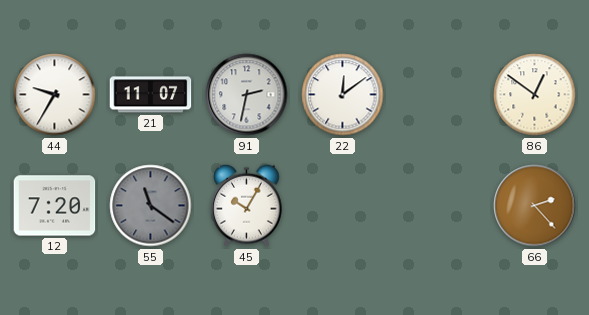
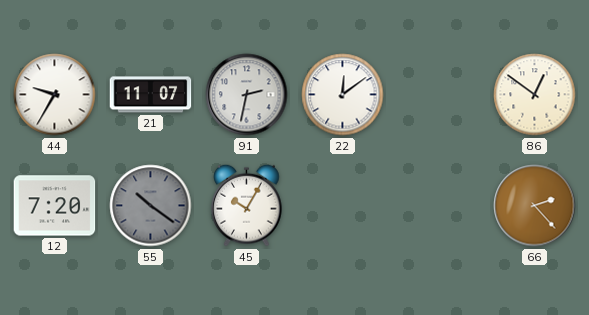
55: 11:21 -> 10:21
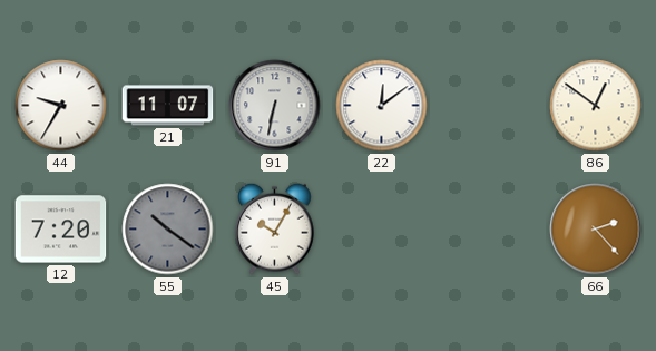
91: 2:32 -> 6:32
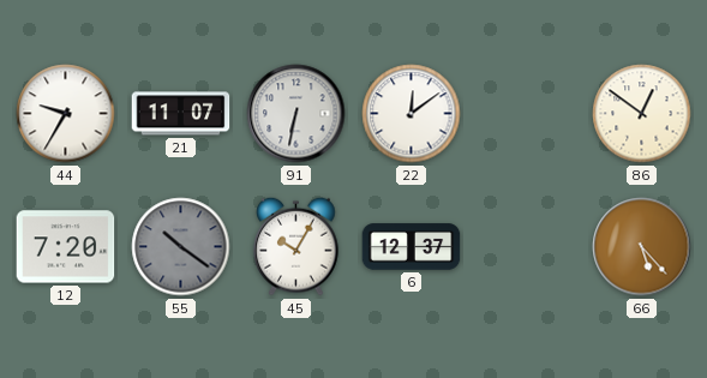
6: none -> 12:37
66: 2:23 -> 5:23
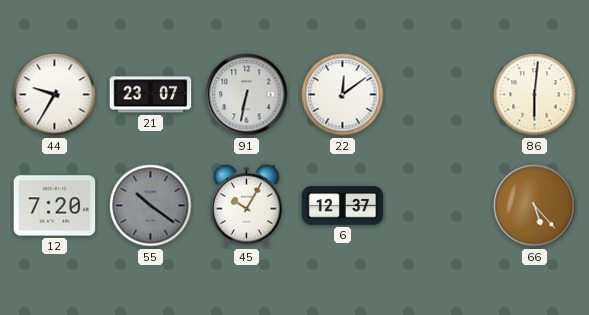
21: 11:07 -> 23:07
86: 12:51 -> 6:01
